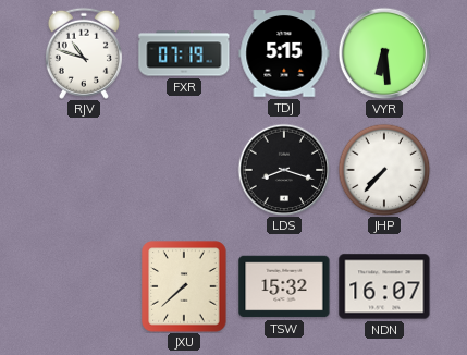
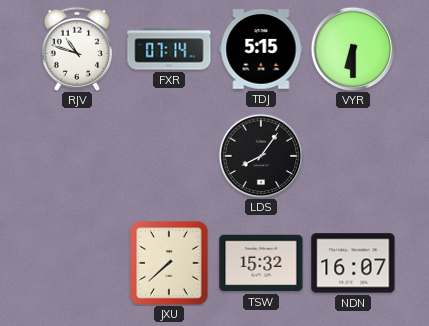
FXR: 07:19 -> 07:14
VYR: 6:29 -> 6:30
LDS: 8:18 -> 8:06
JHP: 7:37 -> none
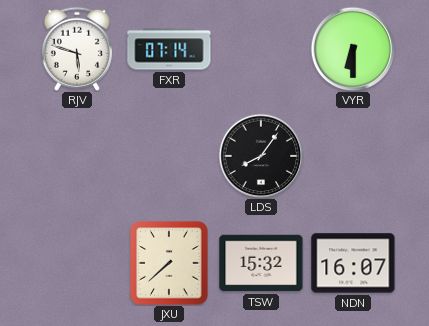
RJV: 10:48 -> 5:48
TDJ: 5:15 -> none
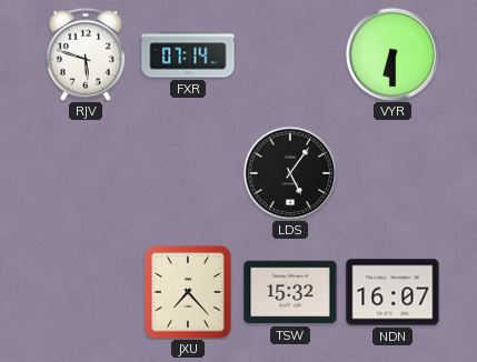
LDS: 8:06 -> 5:06
JXU: 7:38 -> 7:23
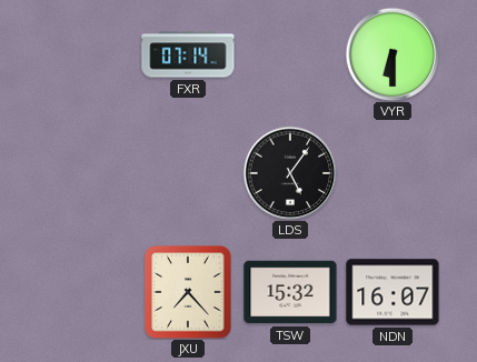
RJV: 5:48 -> none
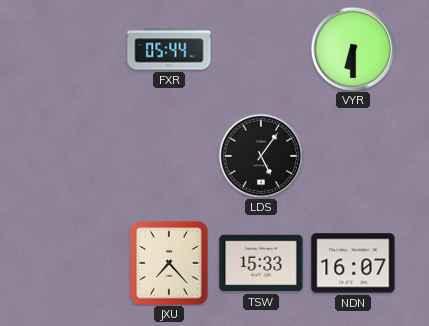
FXR: 07:14 -> 05:44
TSW: 15:32 -> 15:33
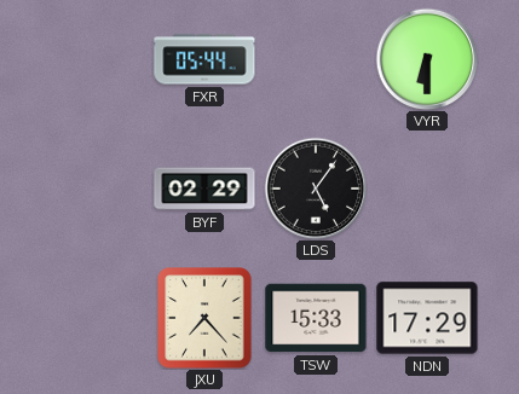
BYF: none -> 02:29
NDN: 16:07 -> 17:29
